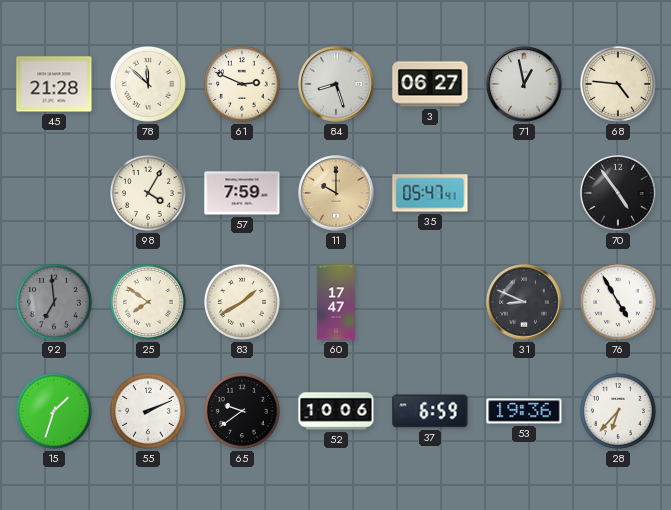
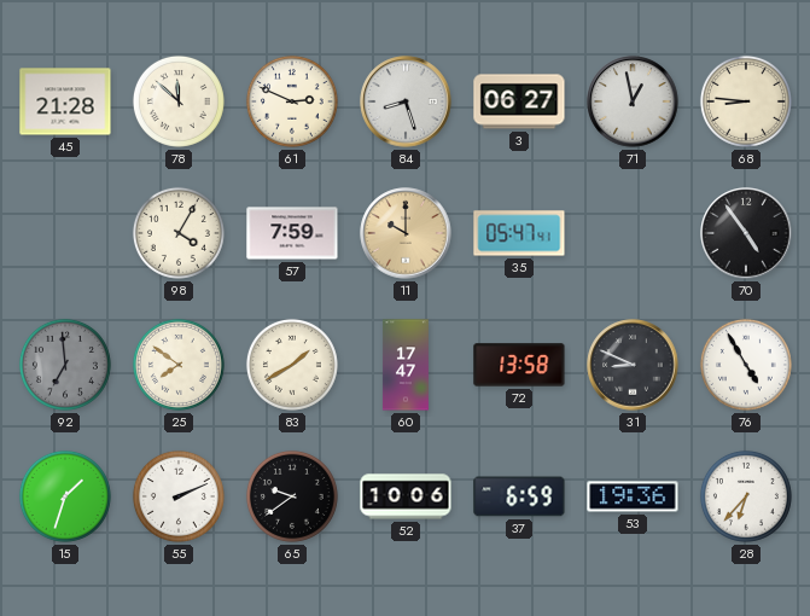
68: 4:46 -> 8:46
72: none -> 13:58
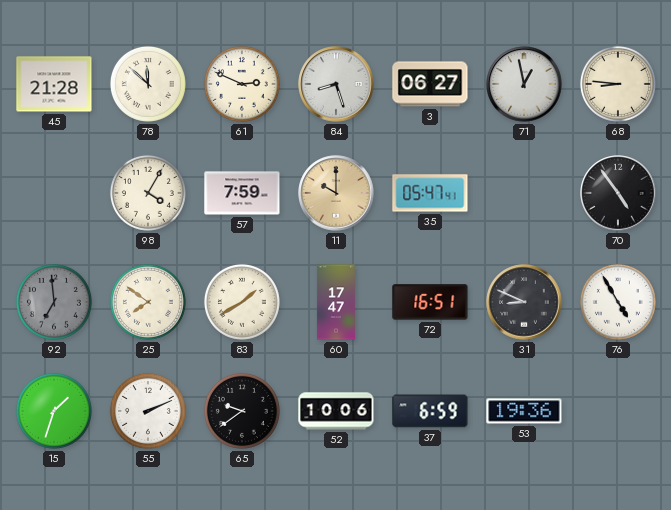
72: 13:58 -> 16:51
28: 6:37 -> none
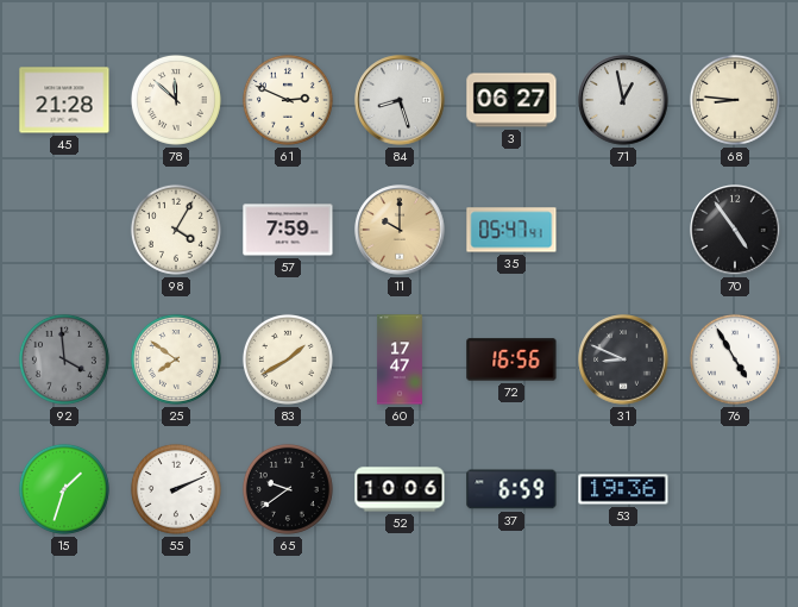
92: 6:59 -> 3:59
72: 16:51 -> 16:56
